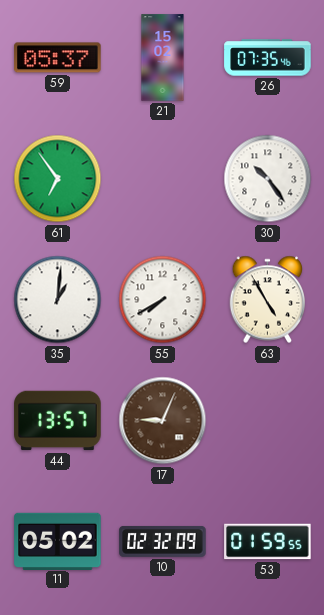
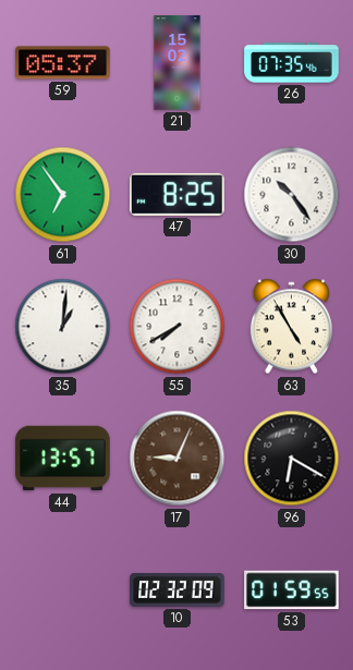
47: none -> 8:25
96: none -> 6:20
11: 05:02 -> none
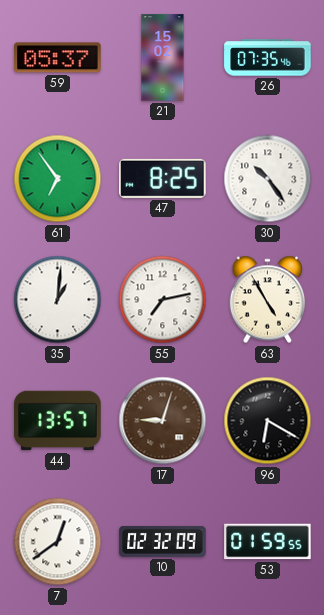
55: 7:40 -> 7:13
17: 9:04 -> 9:03
7: none -> 12:39
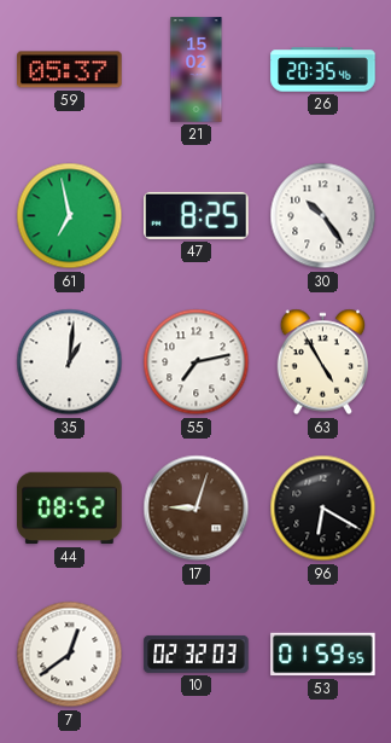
26: 07:35 -> 20:35
61: 6:54 -> 6:58
44: 13:57 -> 08:52
10: 02:32:09 -> 02:32:03
